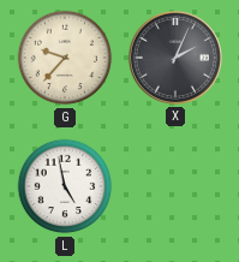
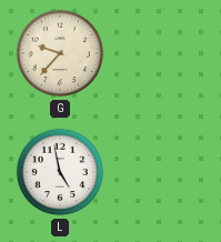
X: 2:04 -> none
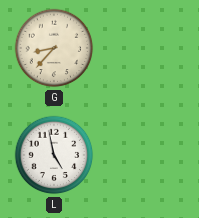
G: 9:37 -> 8:37
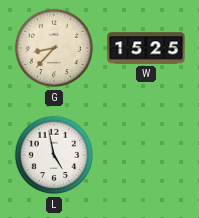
W: none -> 15:25
